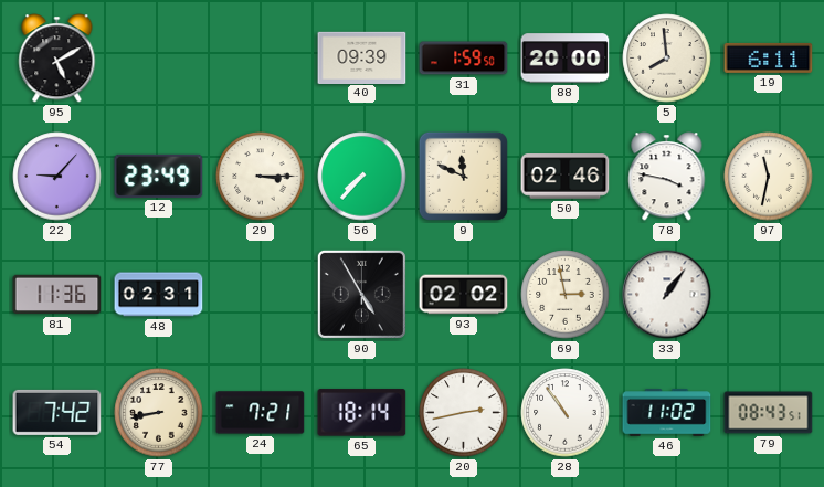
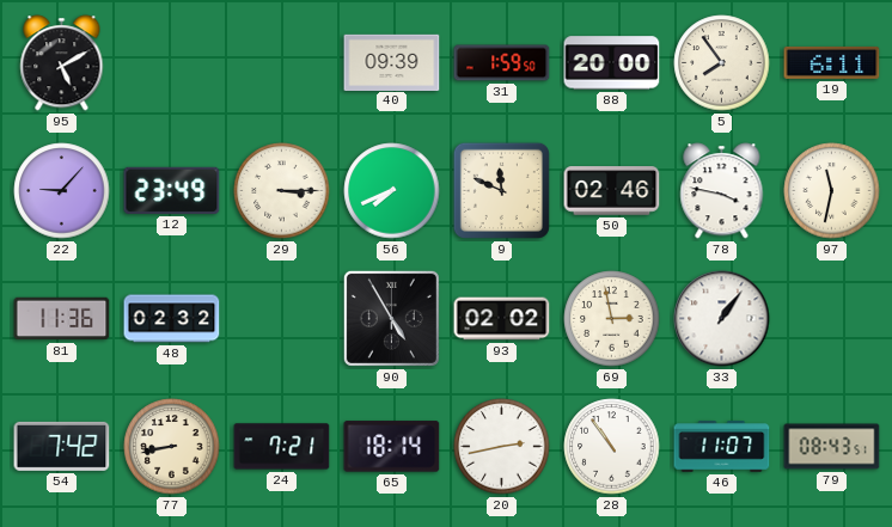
5: 7:59 -> 7:54
56: 7:37 -> 7:41
48: 02:31 -> 02:32
46: 11:02 -> 11:07
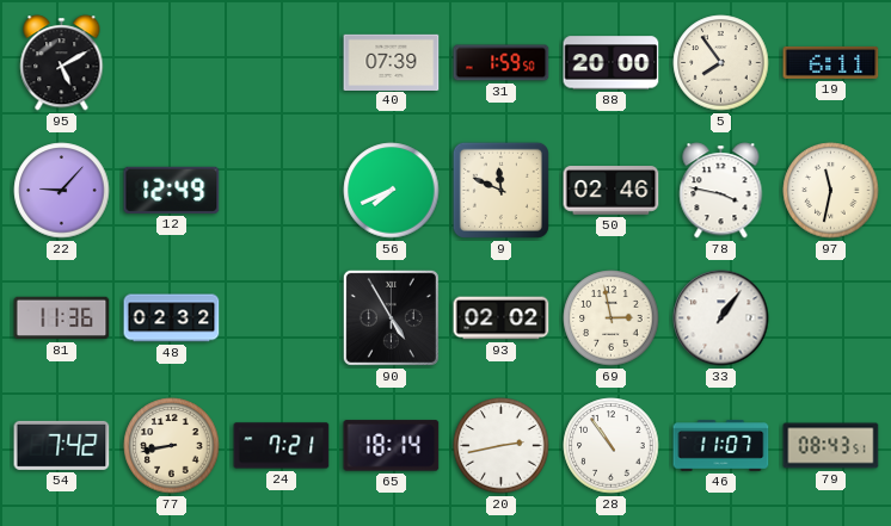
40: 09:39 -> 07:39
12: 23:49 -> 12:49
29: 3:15 -> none
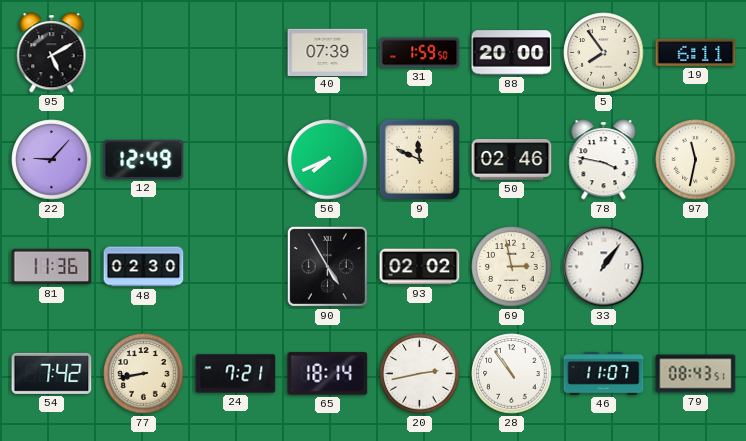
48: 02:32 -> 02:30
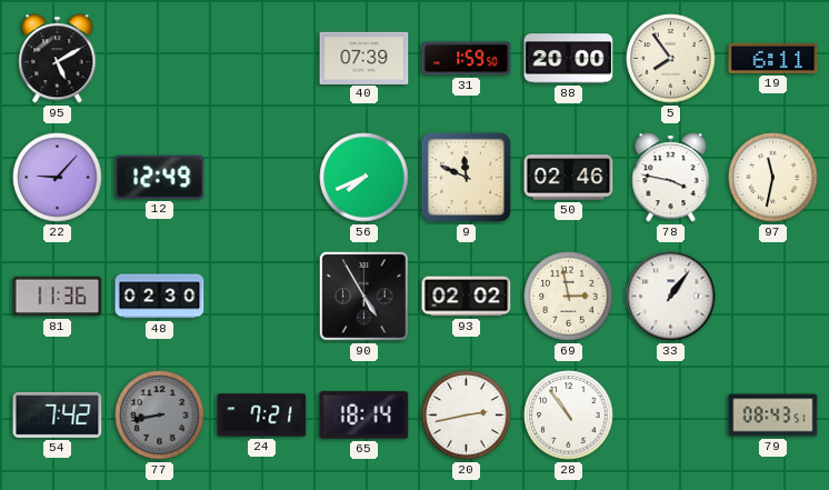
77 dial: cream -> grey
46: 11:07 -> none
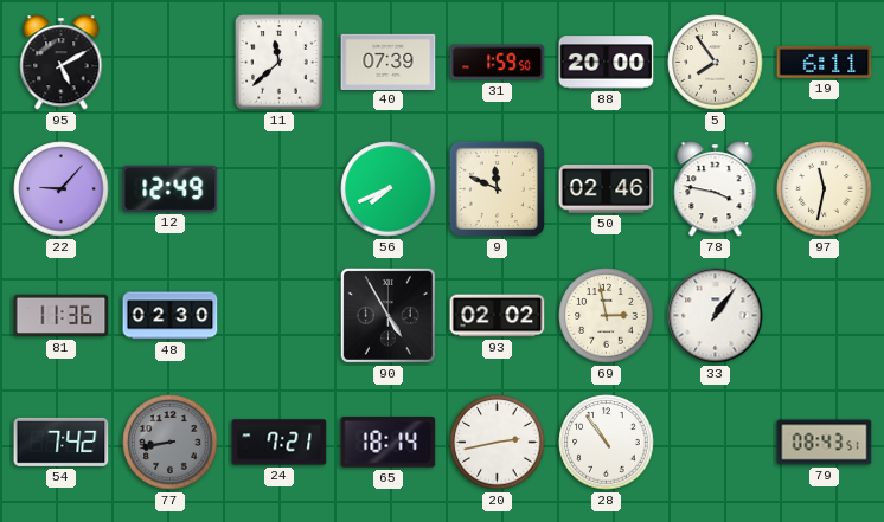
11: none -> 11:38
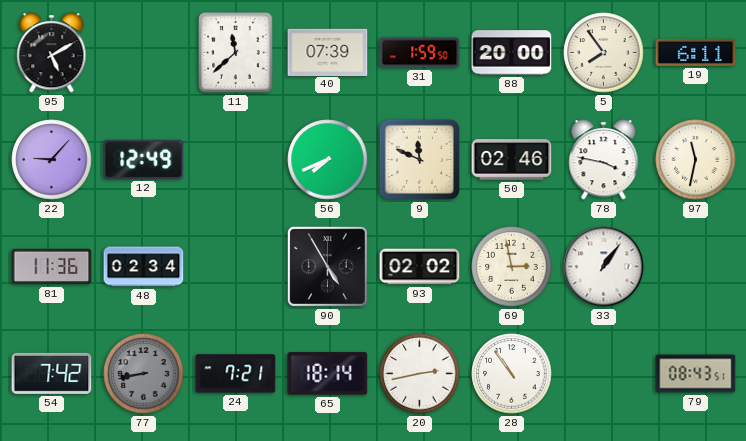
48: 02:30 -> 02:34
